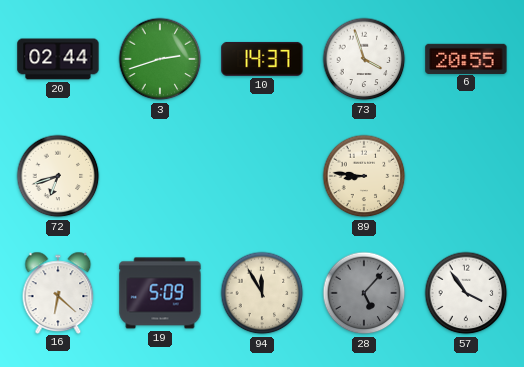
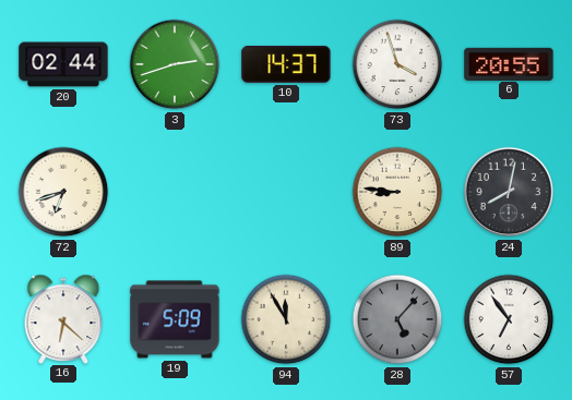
24: none -> 8:02
57: 3:54 -> 6:54
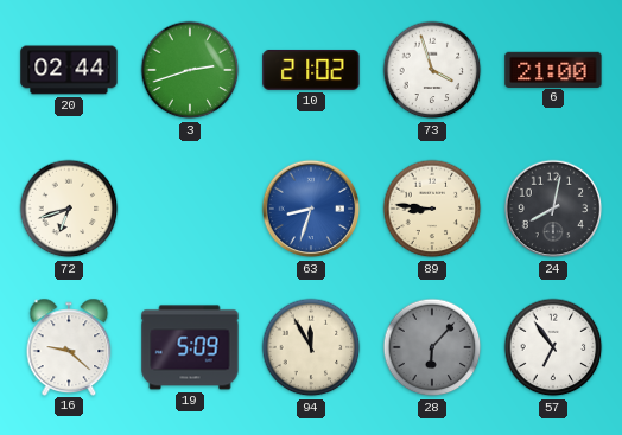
10: 14:37 -> 21:02
6: 20:55 -> 21:00
63: none -> 8:33
16: 6:22 -> 9:22
28: 5:07 -> 6:07
